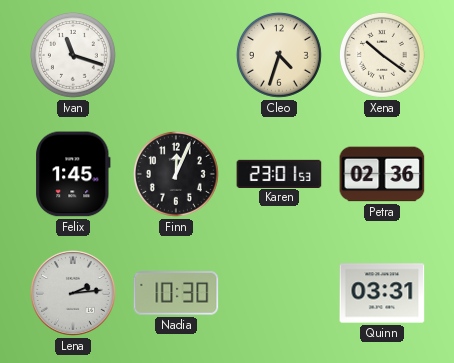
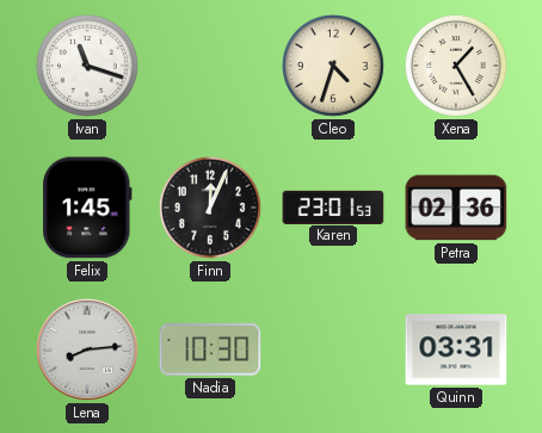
Xena: 10:21 -> 1:25
Lena: 2:14 -> 8:14
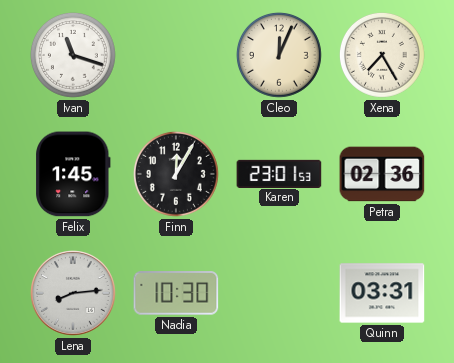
Cleo: 4:33 -> 12:04
Xena: 1:25 -> 7:25
Finn: 12:04 -> 12:05
